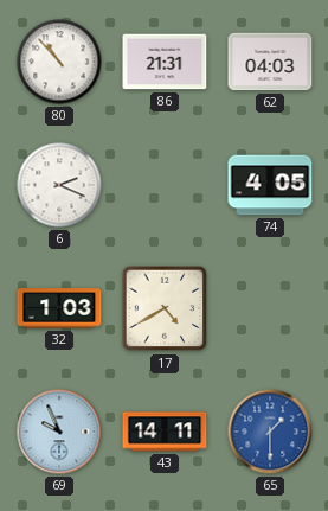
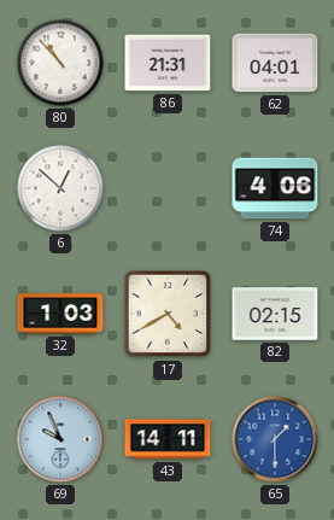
62: 04:03 -> 04:01
6: 2:19 -> 12:52
74: 4:05 -> 4:06
82: none -> 02:15
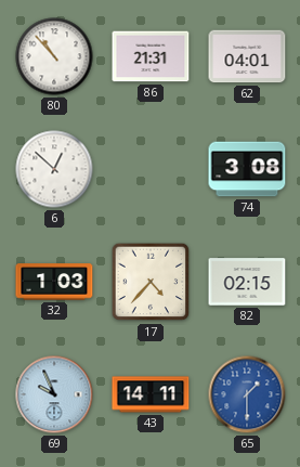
74: 4:06 -> 3:08
17: 4:40 -> 4:37
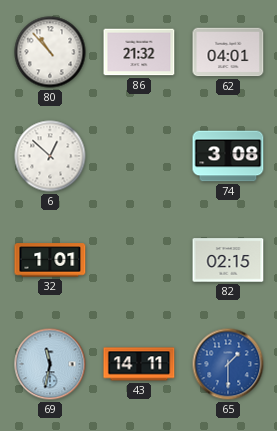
86: 21:31 -> 21:32
32: 1:03 -> 1:01
17: 4:37 -> none
69: 9:56 -> 11:32
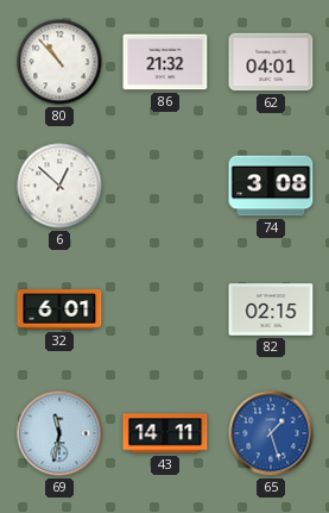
32: 1:01 -> 6:01
65: 1:30 -> 1:27
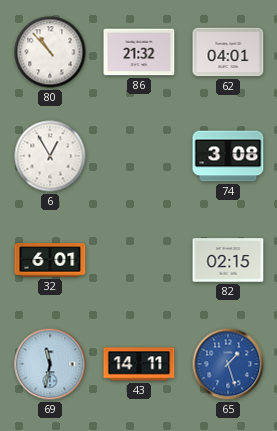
6: 12:52 -> 12:55
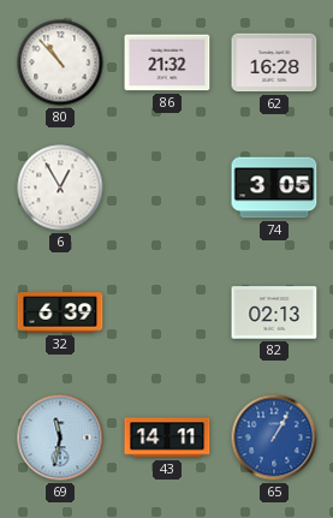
62: 04:01 -> 16:28
74: 3:08 -> 3:05
32: 6:01 -> 6:39
82: 02:15 -> 02:13
65: 1:27 -> 1:05
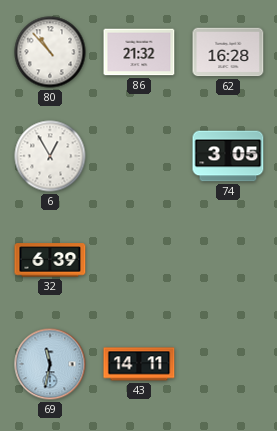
82: 02:13 -> none
65: 1:05 -> none
